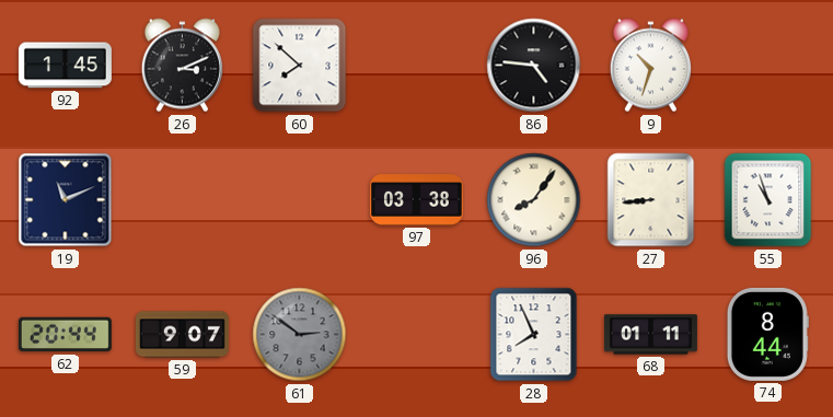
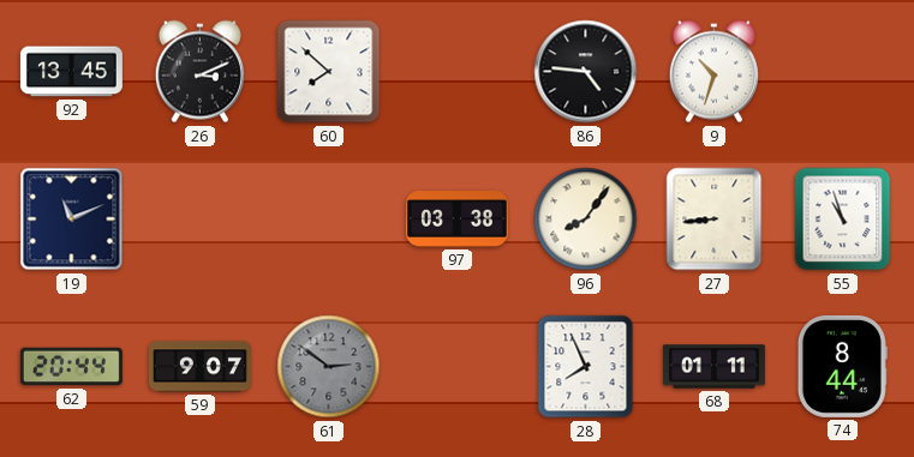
92: 1:45 -> 13:45
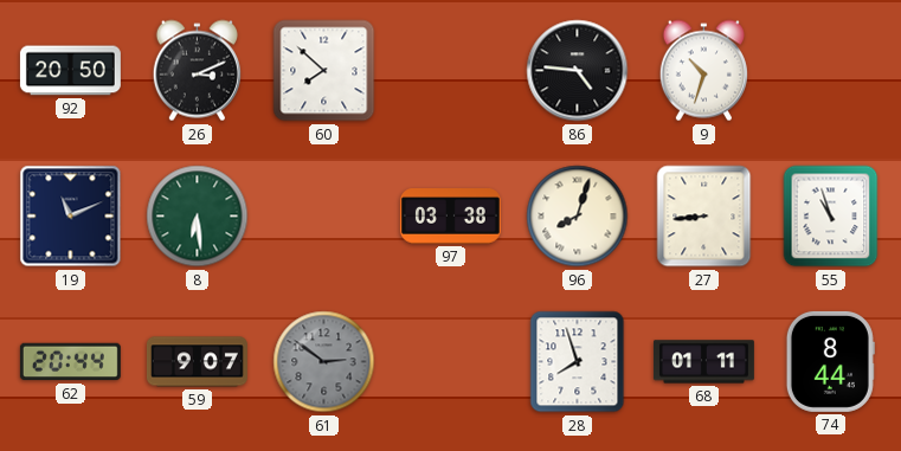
92: 13:45 -> 20:50
8: none -> 6:29
96: 8:06 -> 8:03
28: 7:56 -> 7:57
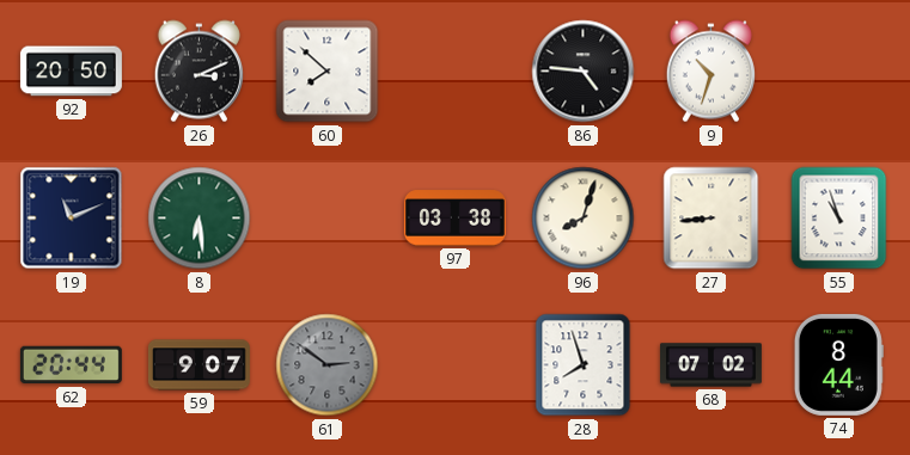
68: 01:11 -> 07:02
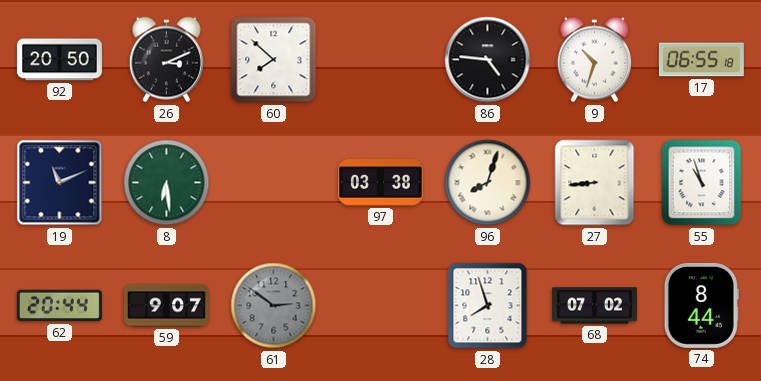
17: none -> 06:55
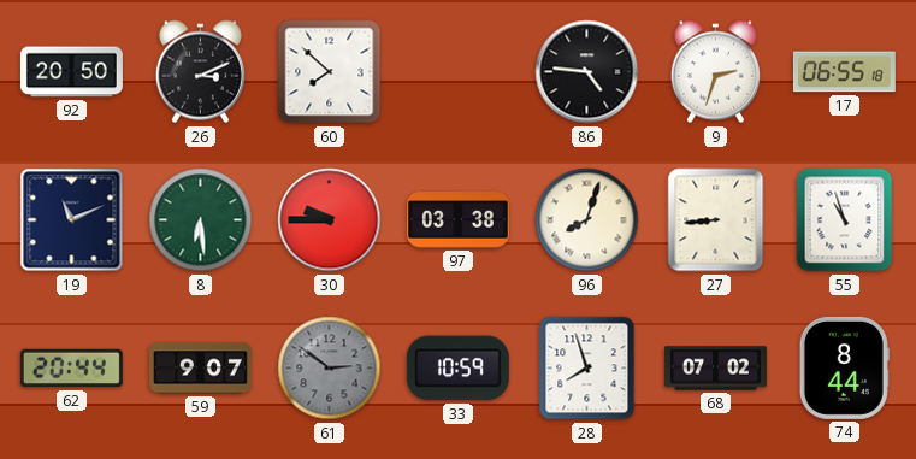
9: 10:33 -> 2:33
30: none -> 9:45
33: none -> 10:59
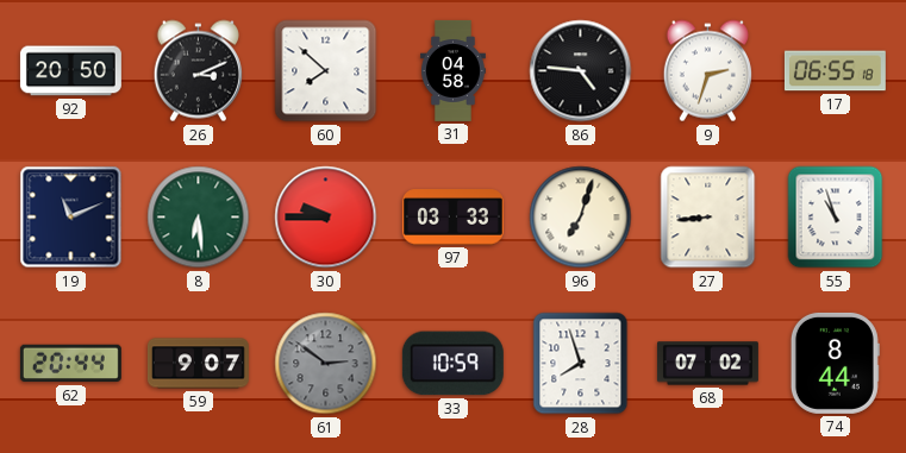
31: none -> 04:58
97: 03:38 -> 03:33
96: 8:03 -> 7:03
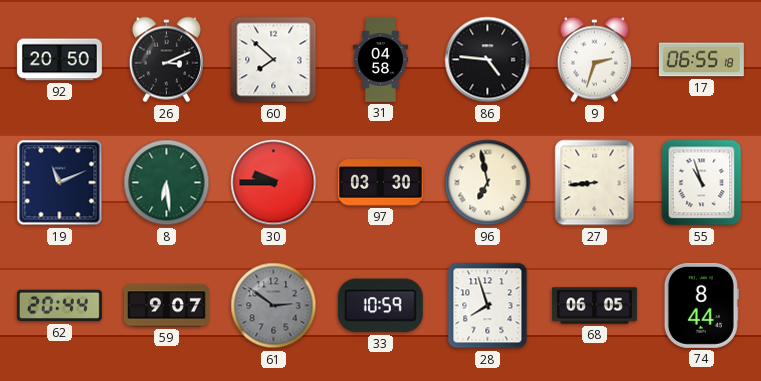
97: 03:33 -> 03:30
96: 7:03 -> 6:58
68: 07:02 -> 06:05
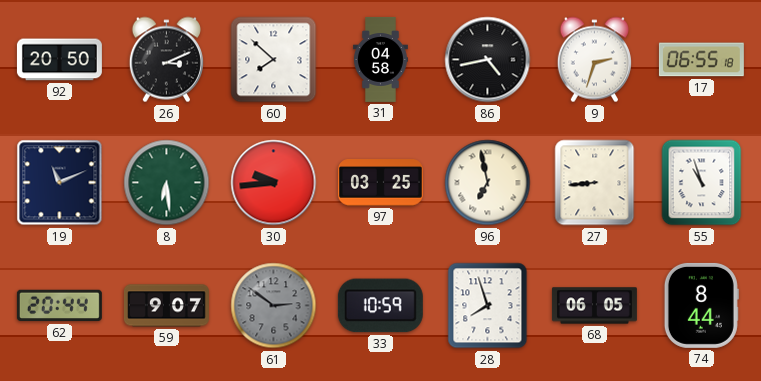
86: 4:46 -> 4:43
30: 9:45 -> 9:44
97: 03:30 -> 03:25
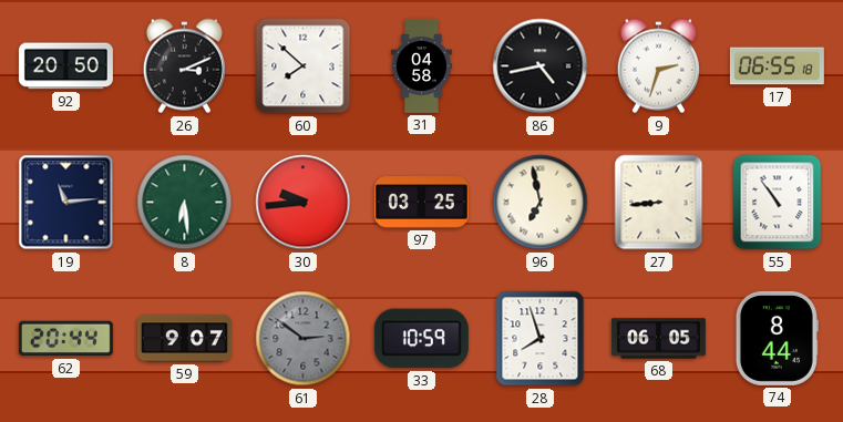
19: 11:11 -> 11:14
55: 10:57 -> 10:54
